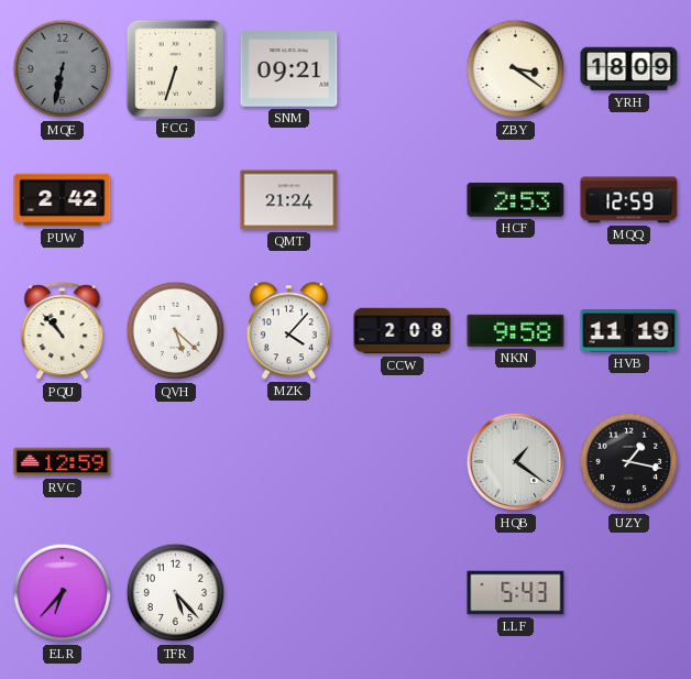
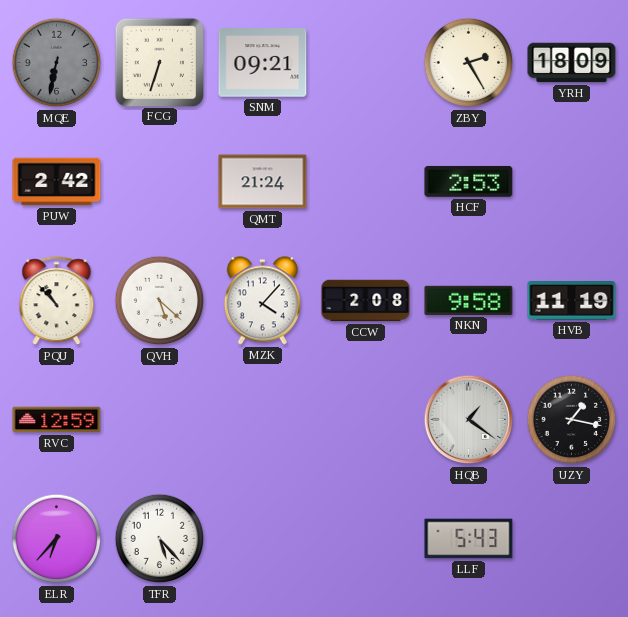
ZBY: 3:21 -> 2:25
MQQ: 12:59 -> none
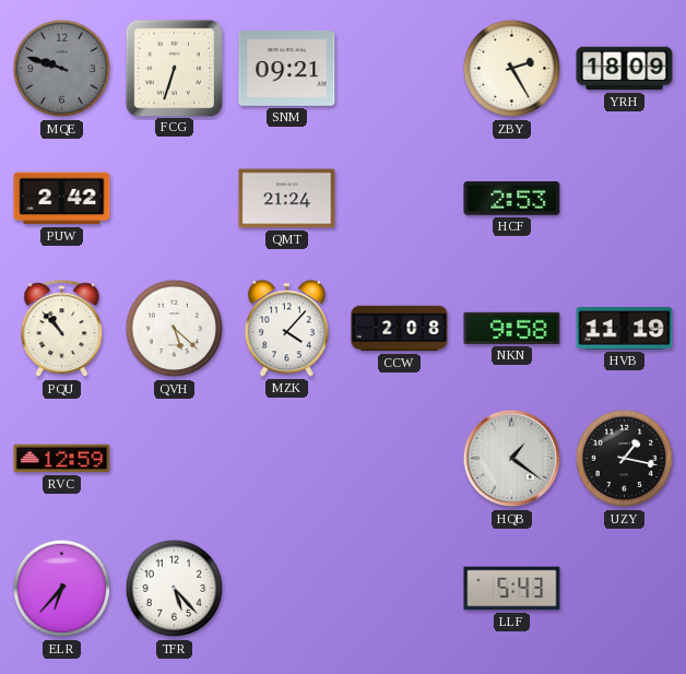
MQE: 6:32 -> 9:48
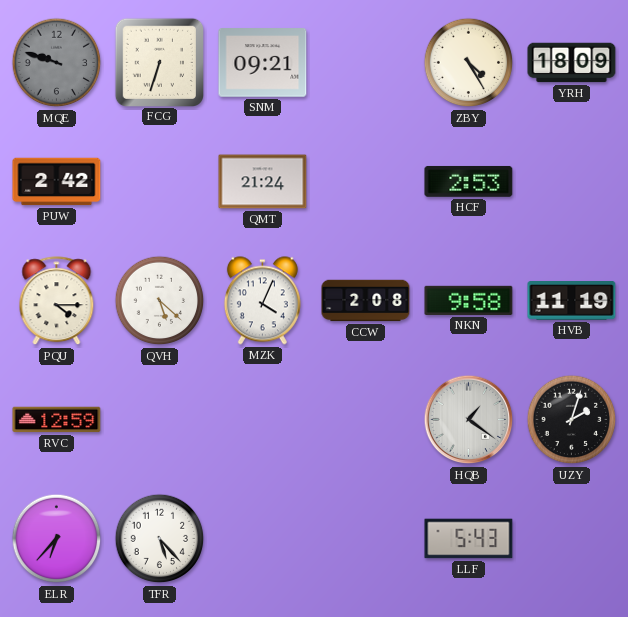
ZBY: 2:25 -> 4:25
PQU: 10:53 -> 4:15
MZK: 4:07 -> 4:04
UZY: 1:17 -> 2:03
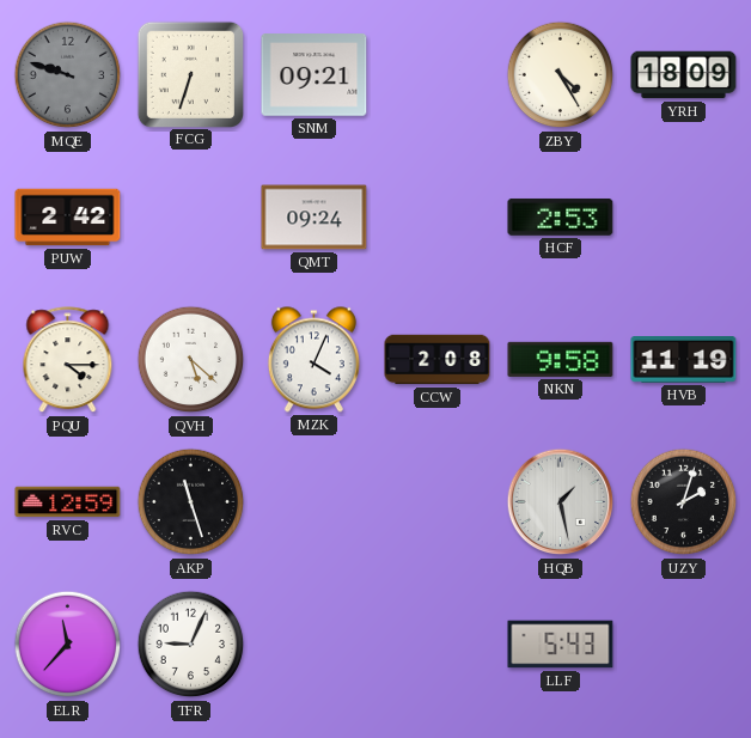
QMT: 21:24 -> 09:24
AKP: none -> 11:27
HQB: 1:21 -> 1:28
ELR: 6:37 -> 11:37
TFR: 5:23 -> 9:04
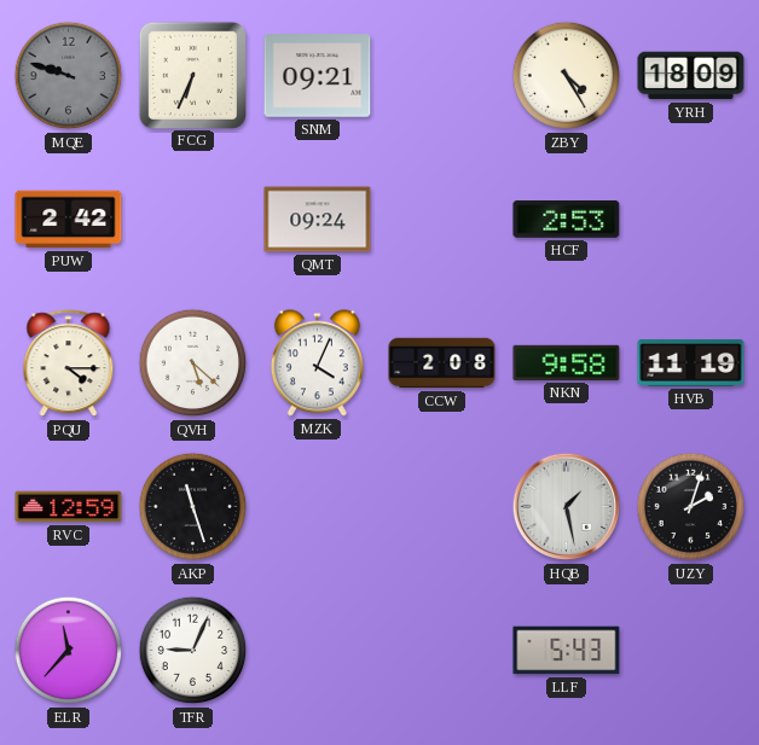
FCG: 6:33 -> 6:34
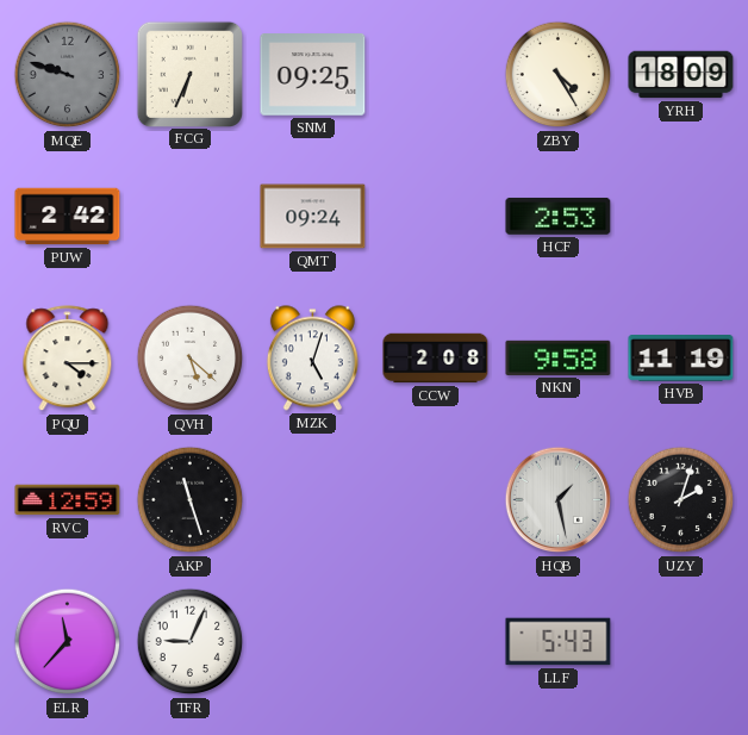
SNM: 09:21 -> 09:25
MZK: 4:04 -> 5:03
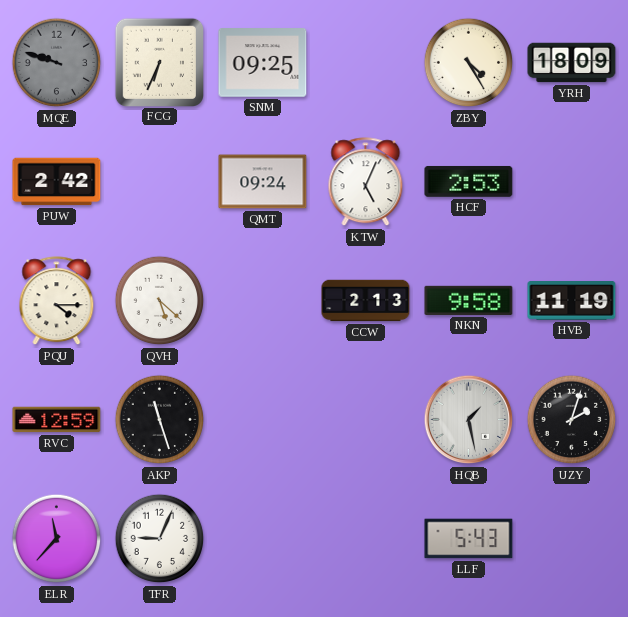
KTW: none -> 5:04
MZK: 5:03 -> none
CCW: 2:08 -> 2:13
